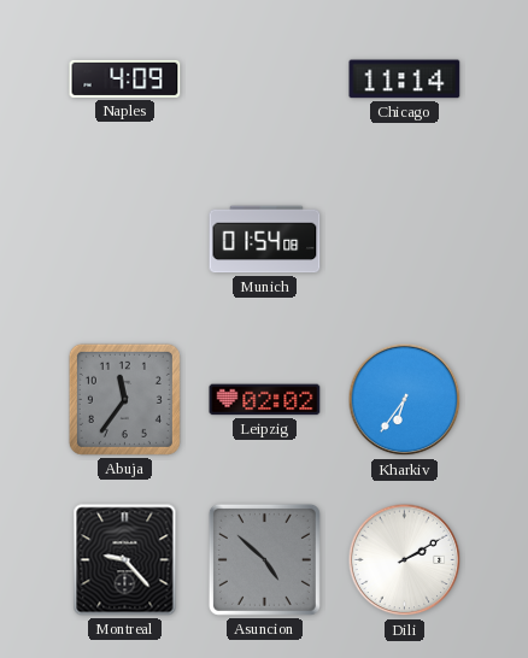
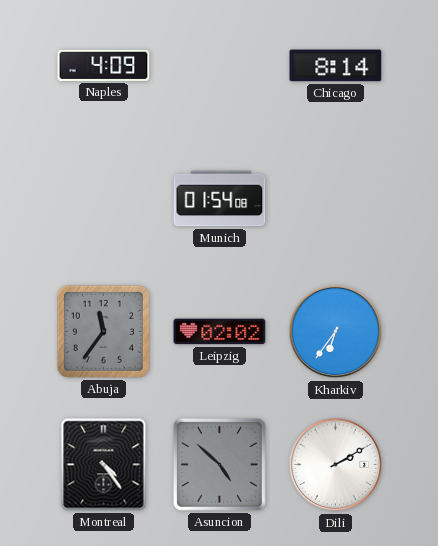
Chicago: 11:14 -> 8:14
Montreal: 9:23 -> 4:24
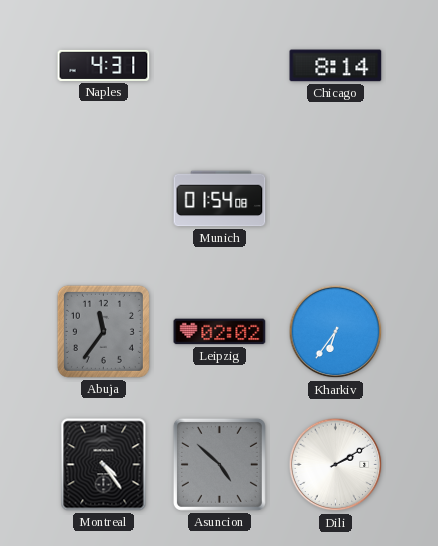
Naples: 4:09 -> 4:31
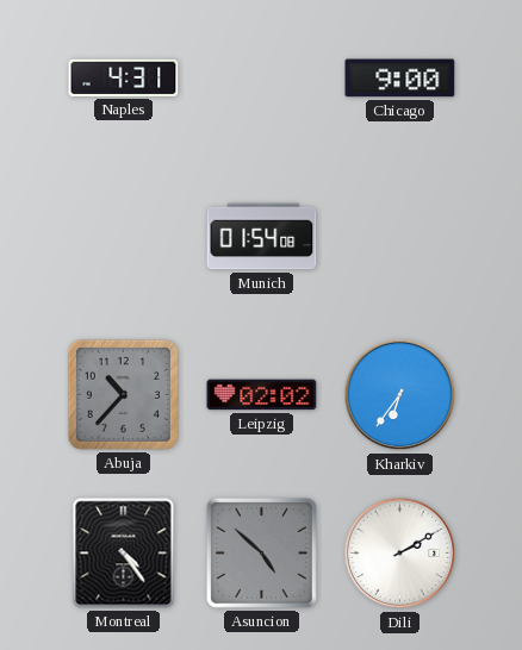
Chicago: 8:14 -> 9:00
Abuja: 11:36 -> 10:37
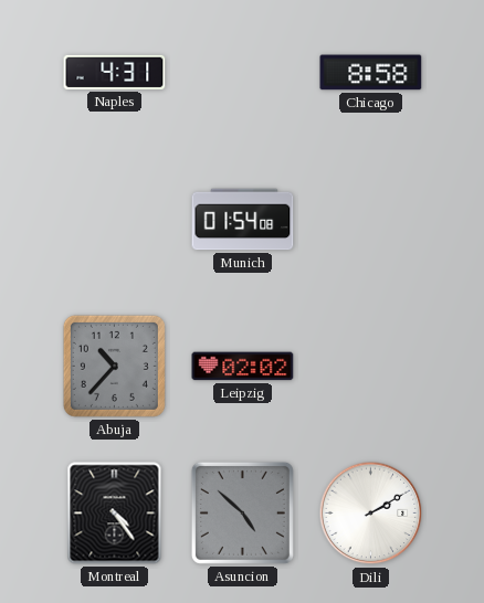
Chicago: 9:00 -> 8:58
Kharkiv: 6:36 -> none
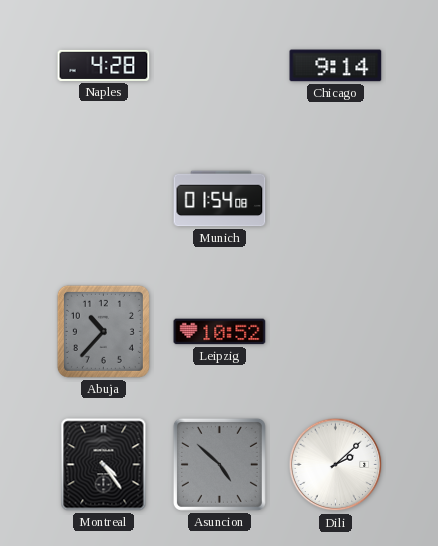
Naples: 4:31 -> 4:28
Chicago: 8:58 -> 9:14
Leipzig: 02:02 -> 10:52
Dili: 2:10 -> 2:08
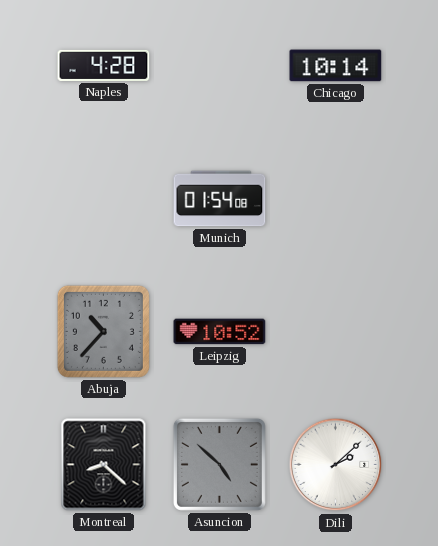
Chicago: 9:14 -> 10:14
Montreal: 4:24 -> 8:22
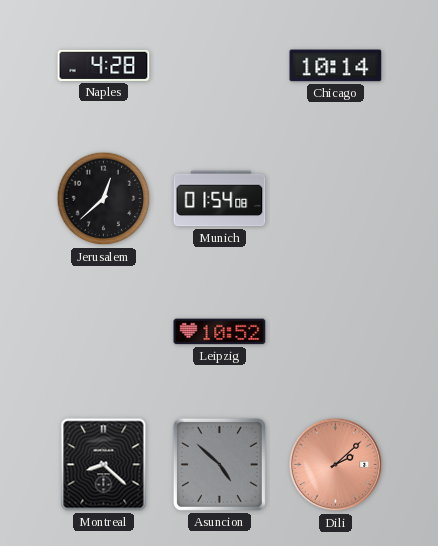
Jerusalem: none -> 12:38
Abuja: 10:37 -> none
Dili dial: white -> salmon
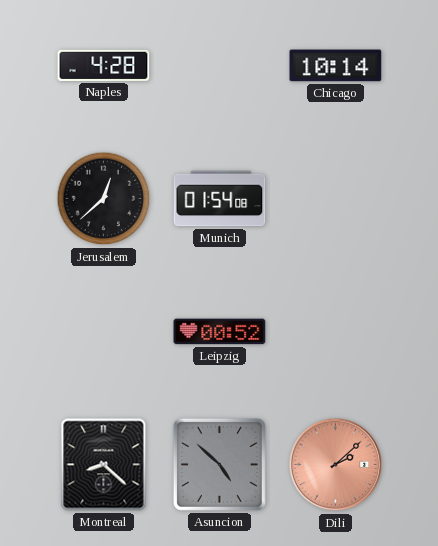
Leipzig: 10:52 -> 00:52
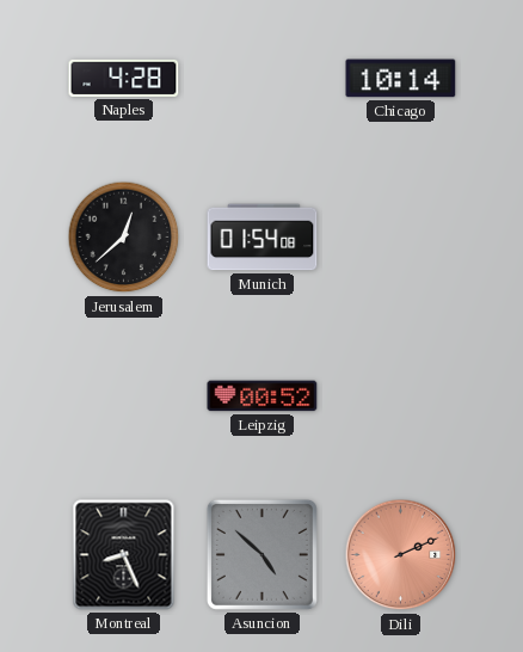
Montreal: 8:22 -> 8:26
Dili: 2:08 -> 2:11
